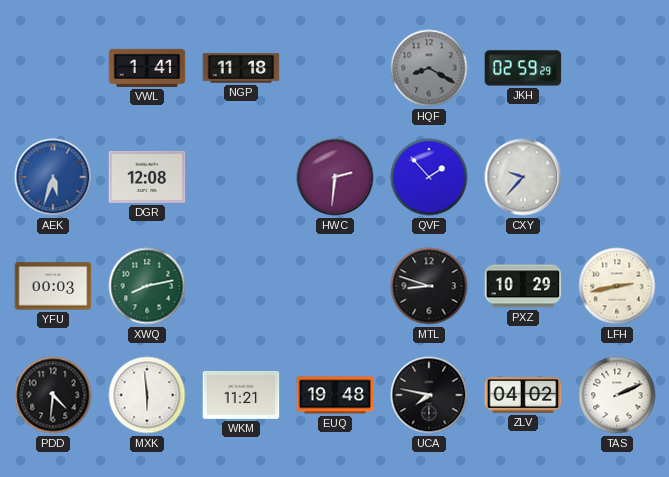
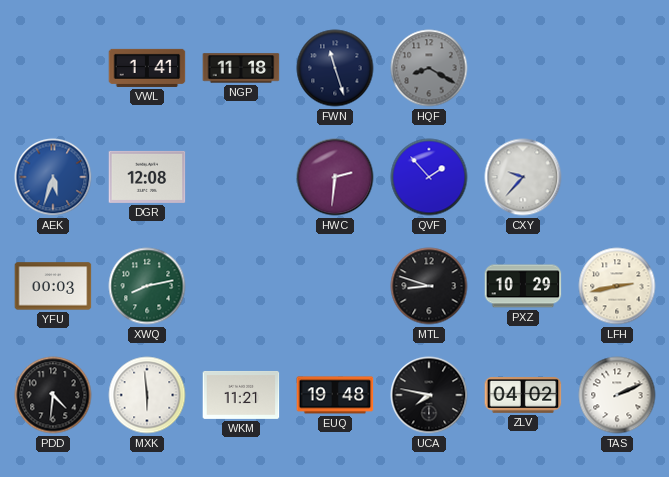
FWN: none -> 11:27
JKH: 02:59 -> none
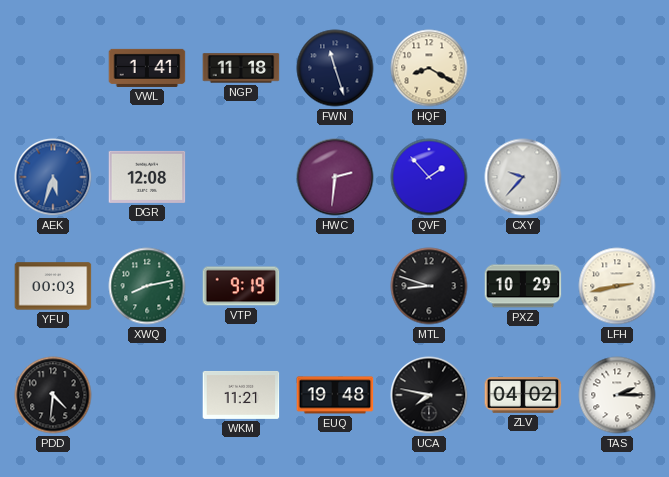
HQF dial: grey -> cream
VTP: none -> 9:19
MXK: 5:59 -> none
TAS: 2:11 -> 2:15
